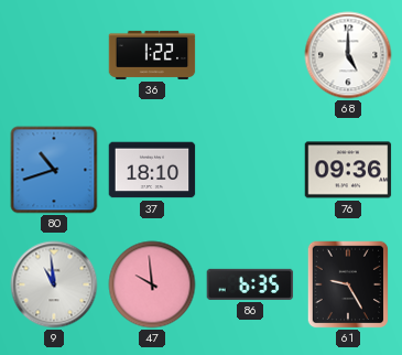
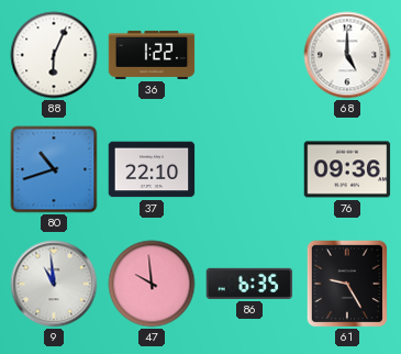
88: none -> 6:04
37: 18:10 -> 22:10
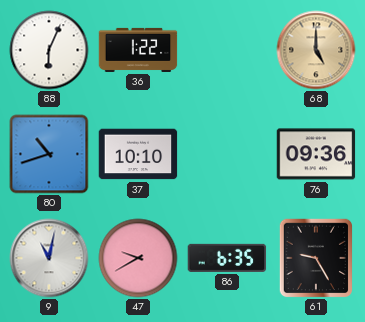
68 dial: white -> champagne
37: 22:10 -> 10:10
9: 10:59 -> 11:02
47: 9:59 -> 9:40
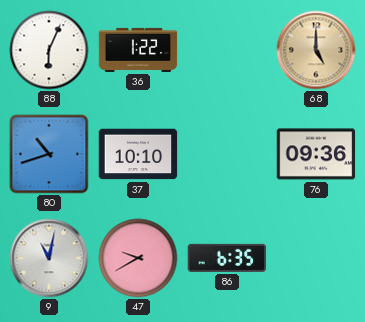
61: 9:25 -> none
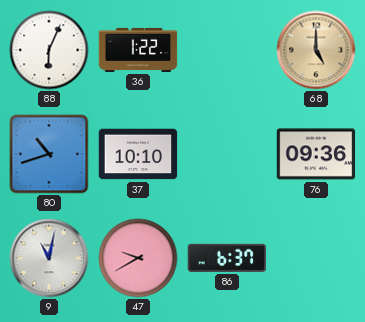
86: 6:35 -> 6:37
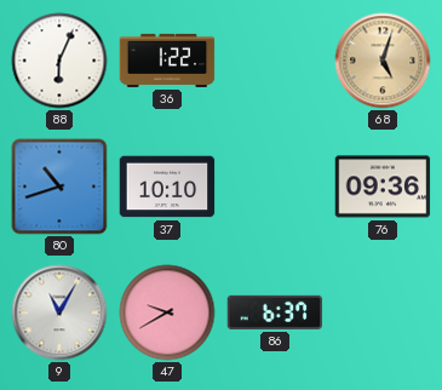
68: 5:00 -> 5:03
9: 11:02 -> 11:05
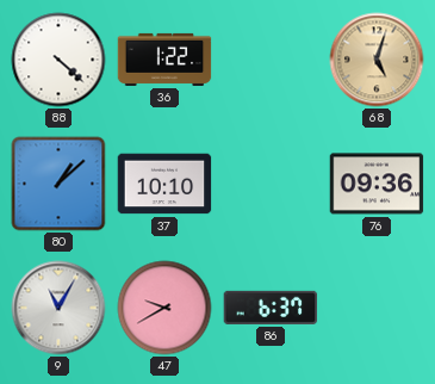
88: 6:04 -> 4:22
80: 10:42 -> 1:08
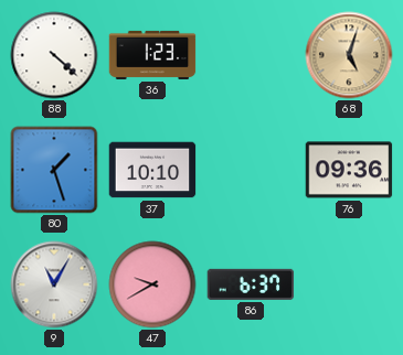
36: 1:22 -> 1:23
80: 1:08 -> 1:27
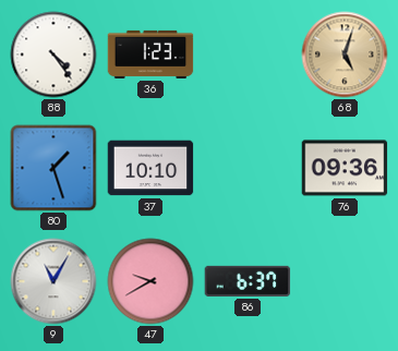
88: 4:22 -> 4:24
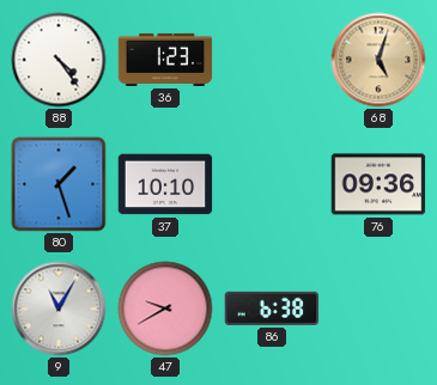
86: 6:37 -> 6:38
